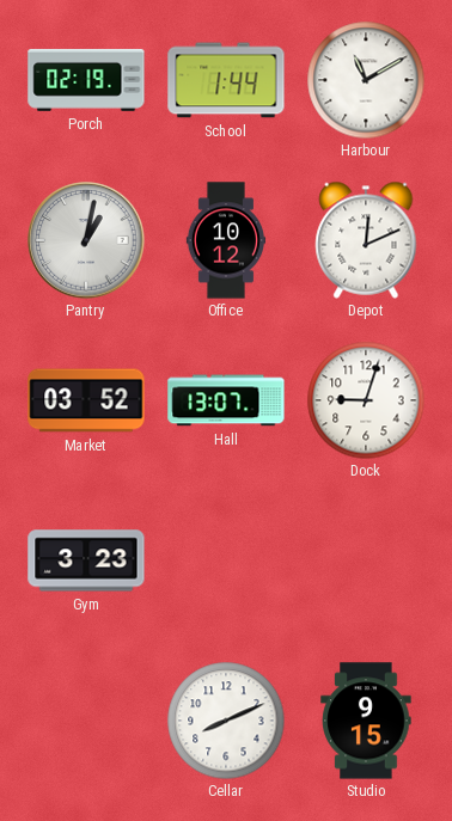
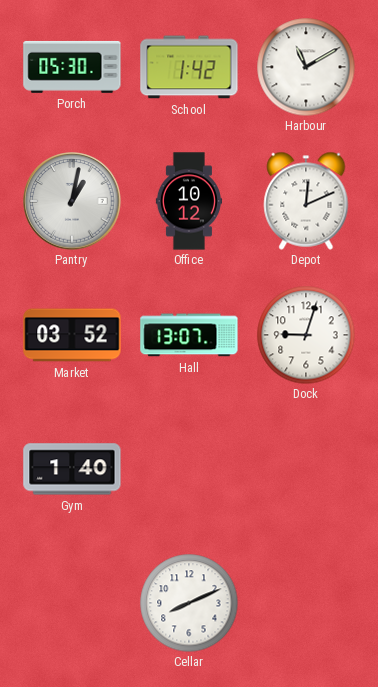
Porch: 02:19 -> 05:30
School: 1:44 -> 1:42
Gym: 3:23 -> 1:40
Studio: 9:15 -> none
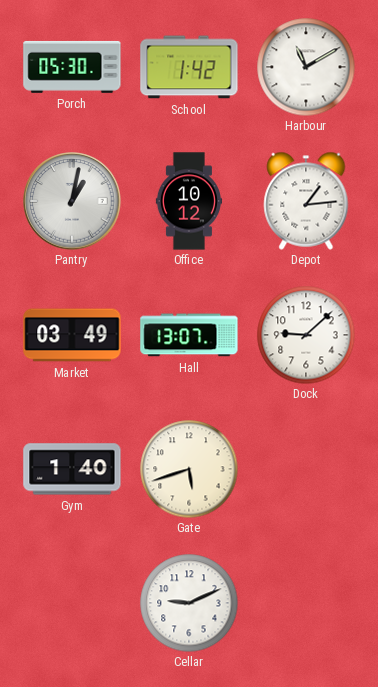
Depot: 12:11 -> 1:14
Market: 03:52 -> 03:49
Dock: 9:03 -> 9:08
Gate: none -> 5:42
Cellar: 8:11 -> 9:11
